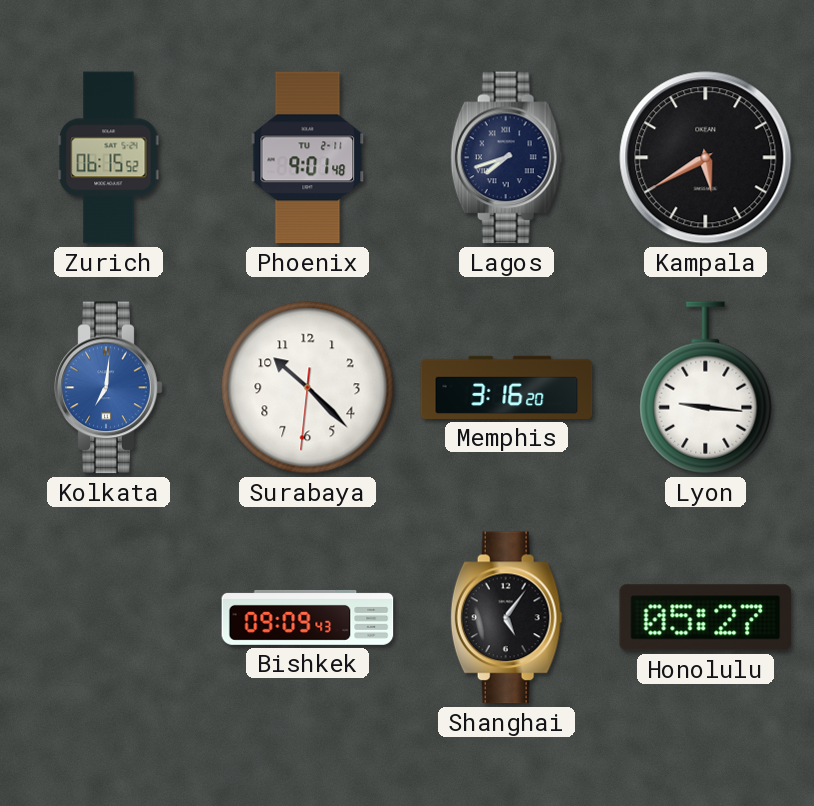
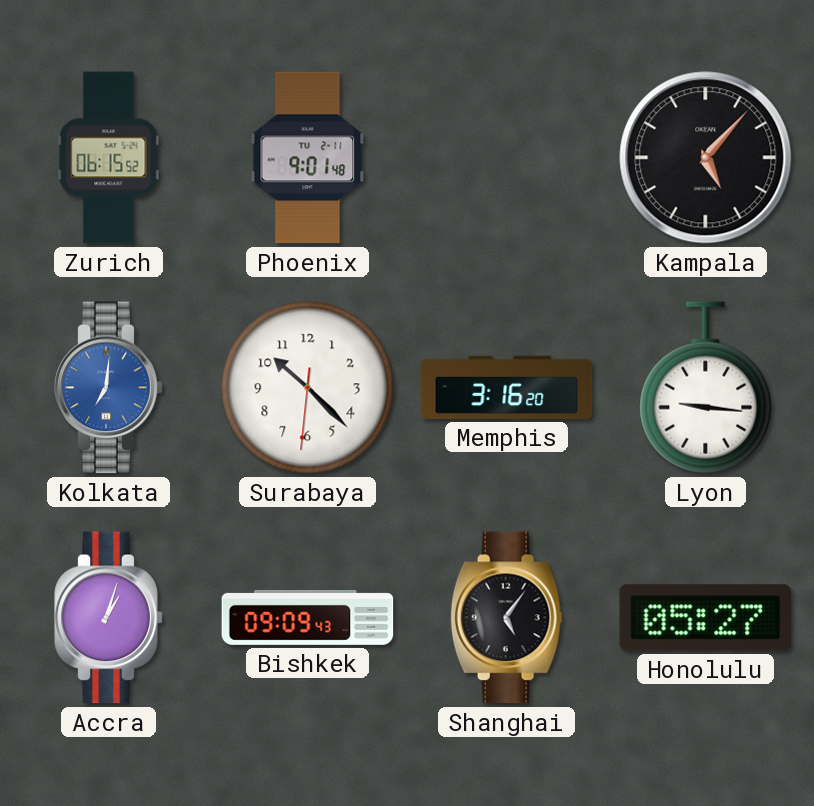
Lagos: 7:42 -> none
Kampala: 5:40 -> 5:07
Accra: none -> 1:03
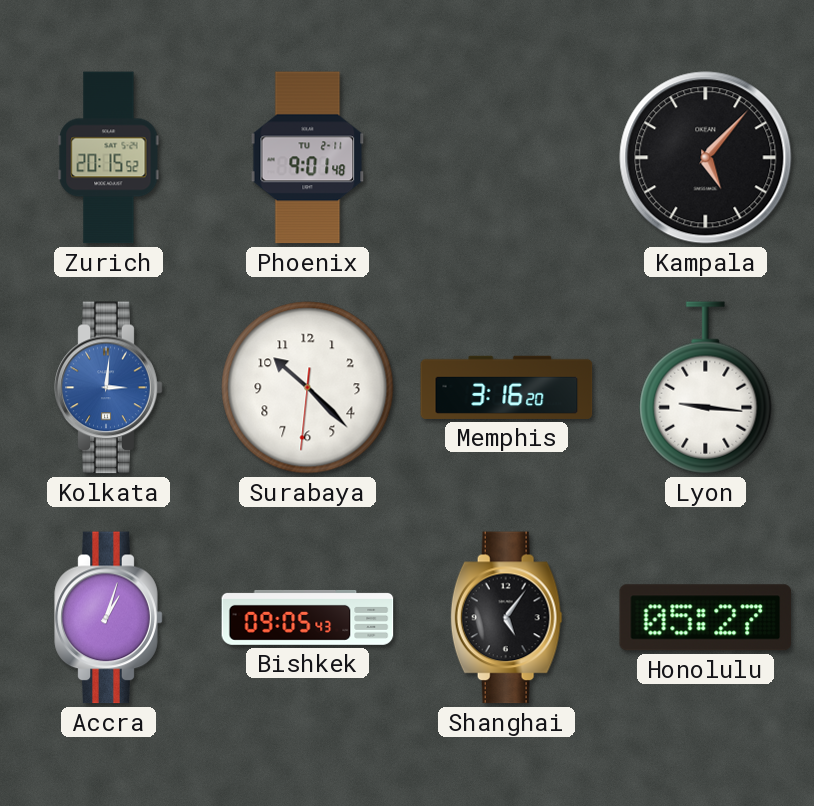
Zurich: 06:15 -> 20:15
Kolkata: 7:01 -> 3:01
Bishkek: 09:09 -> 09:05
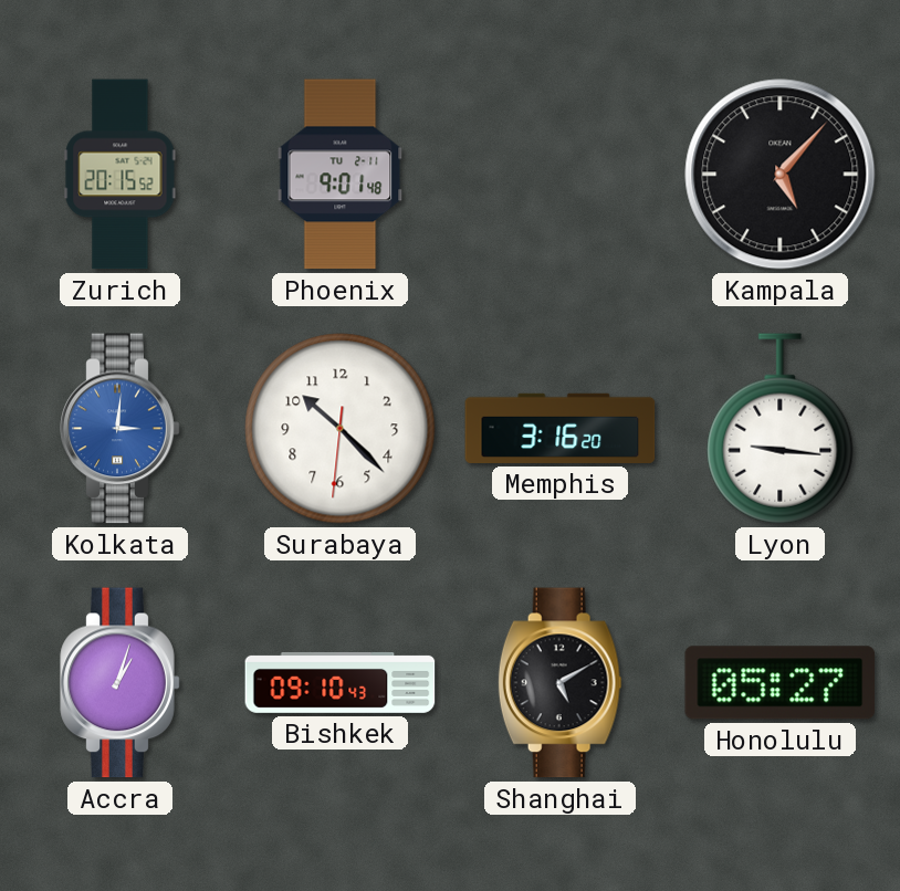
Bishkek: 09:05 -> 09:10
Shanghai: 5:06 -> 5:10
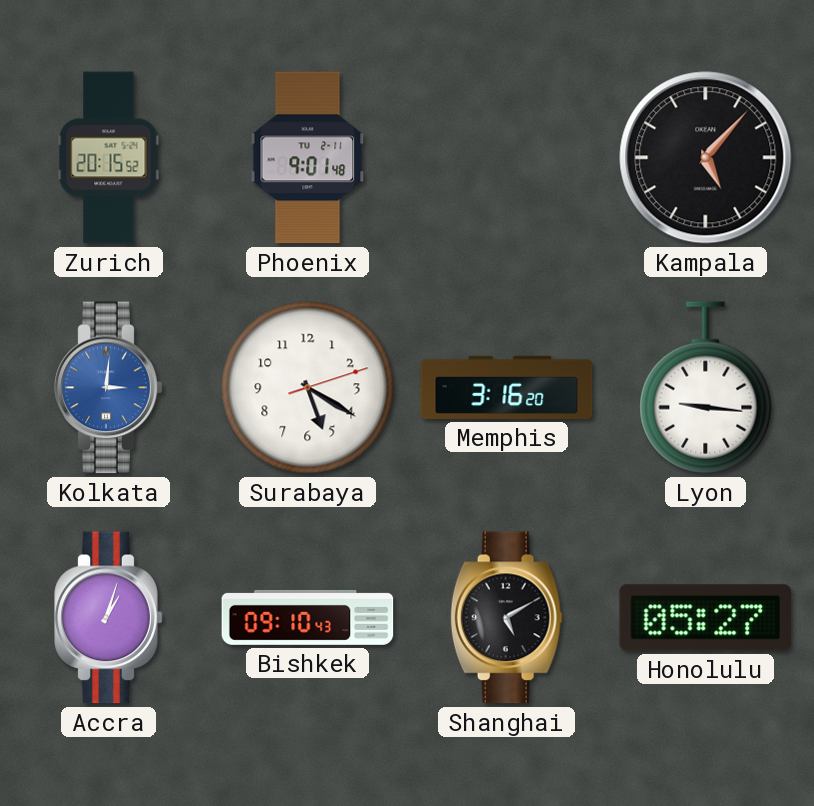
Surabaya: 10:22 -> 5:20
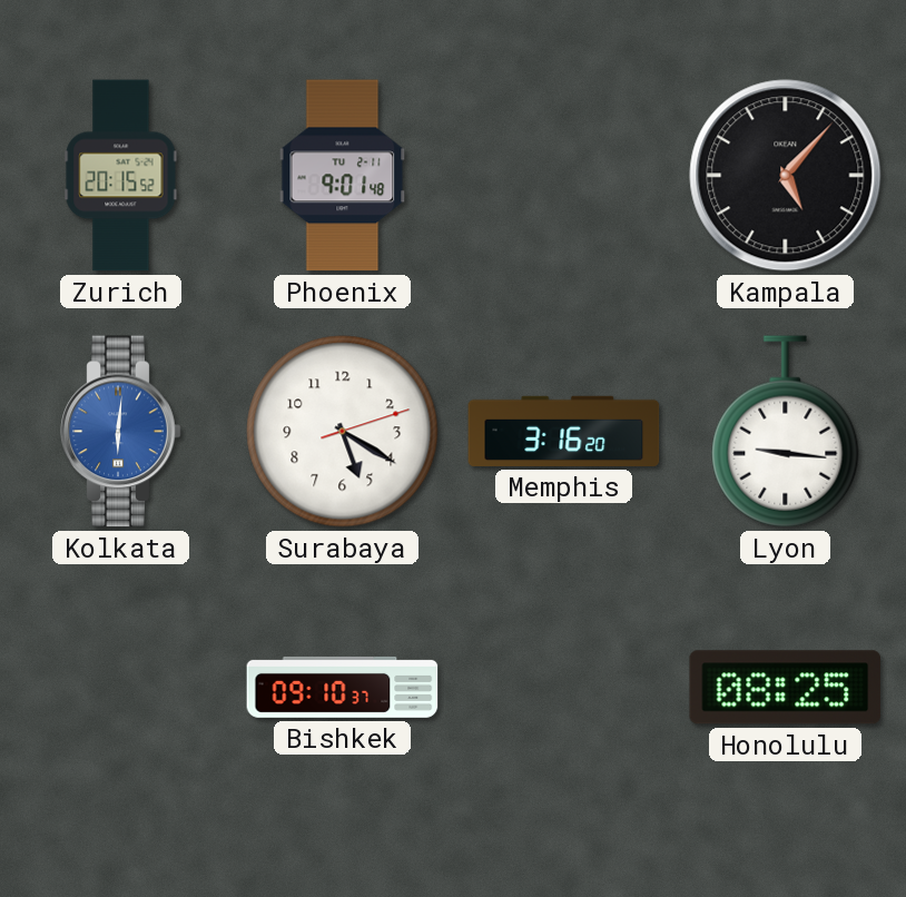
Kolkata: 3:01 -> 6:01
Accra: 1:03 -> none
Bishkek: 09:10:43 -> 09:10:37
Shanghai: 5:10 -> none
Honolulu: 05:27 -> 08:25
